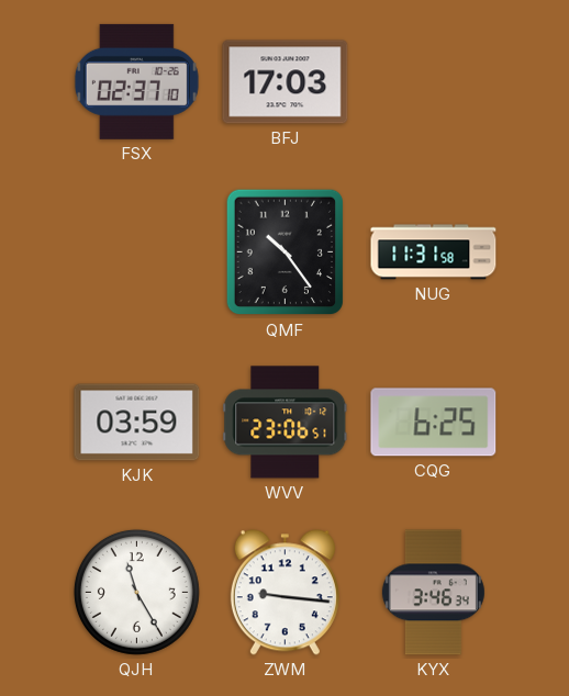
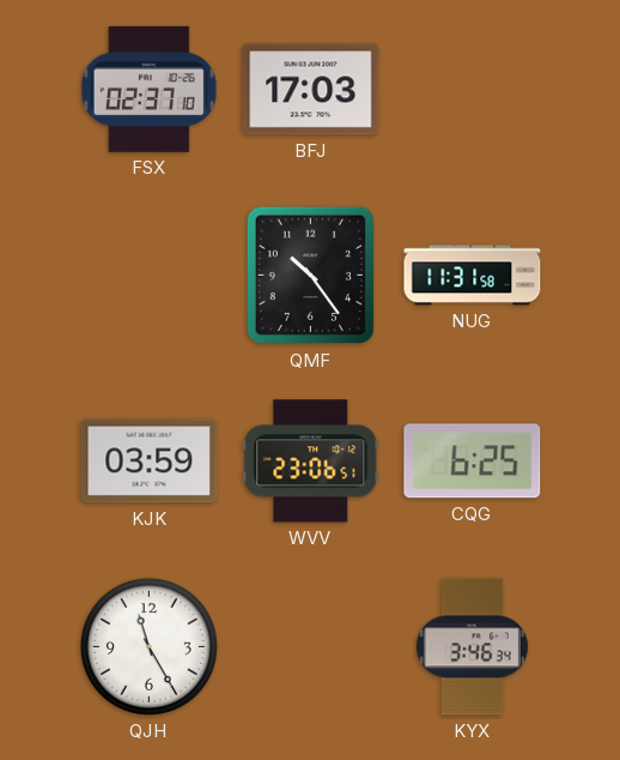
ZWM: 9:16 -> none
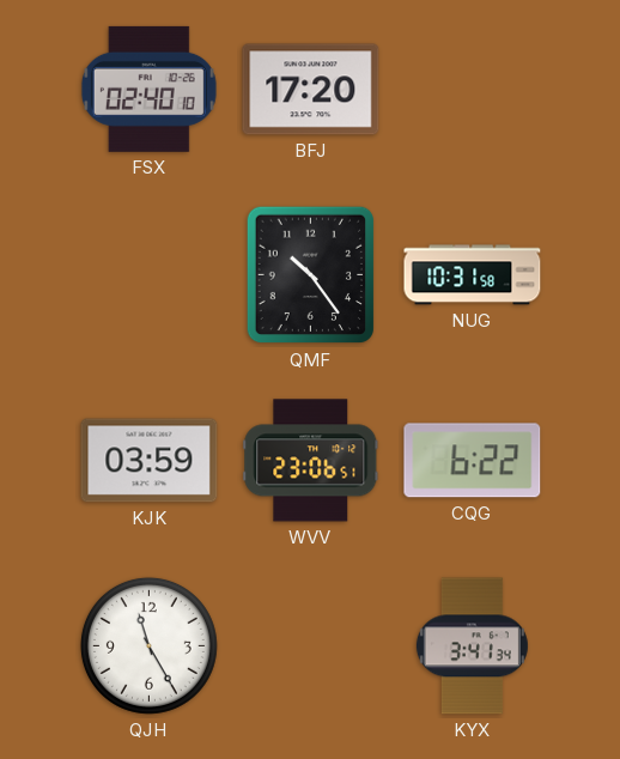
FSX: 02:37 -> 02:40
BFJ: 17:03 -> 17:20
NUG: 11:31 -> 10:31
CQG: 6:25 -> 6:22
KYX: 3:46 -> 3:41
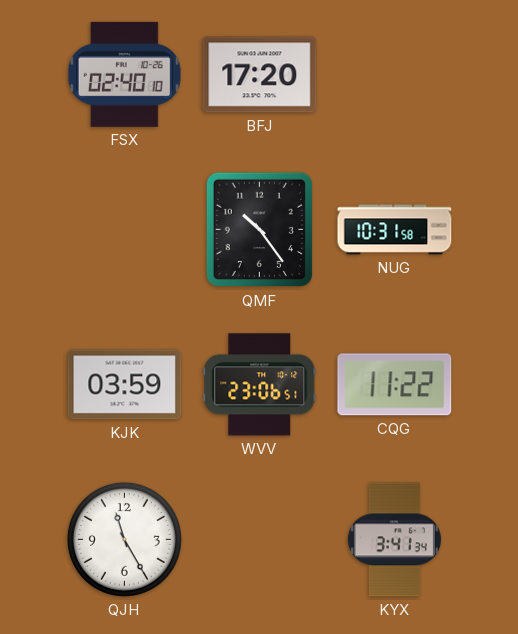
CQG: 6:22 -> 11:22
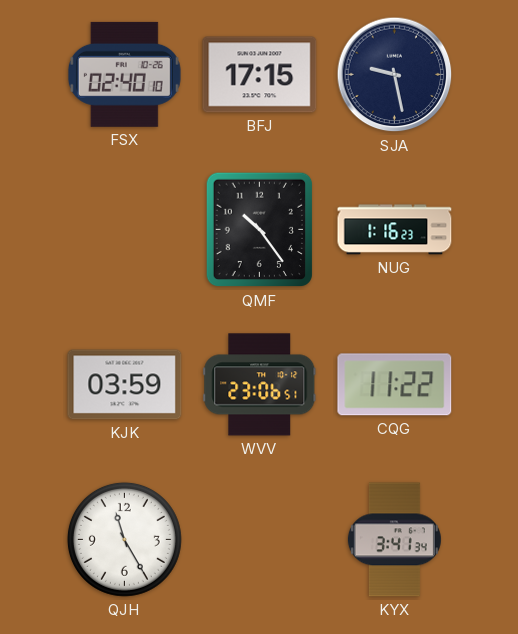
BFJ: 17:20 -> 17:15
SJA: none -> 9:28
NUG: 10:31 -> 1:16
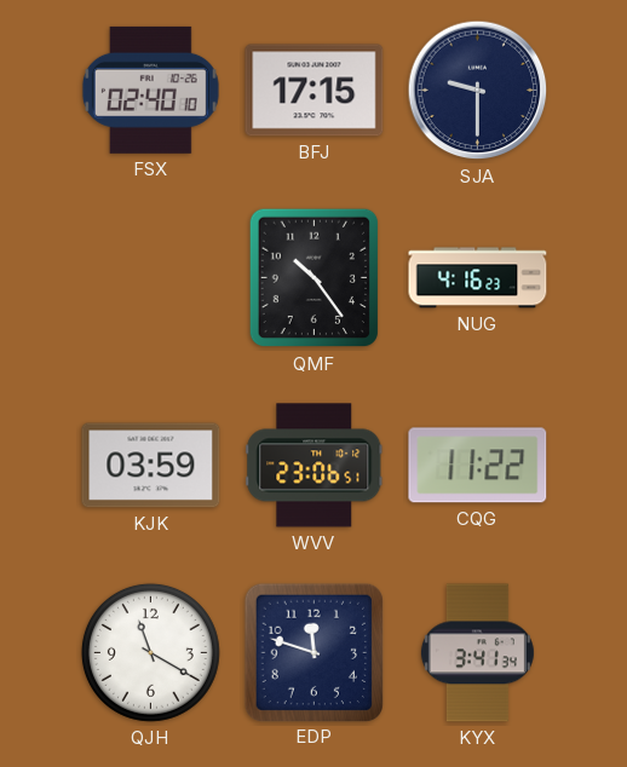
SJA: 9:28 -> 9:30
NUG: 1:16 -> 4:16
QJH: 11:25 -> 11:20
EDP: none -> 11:48
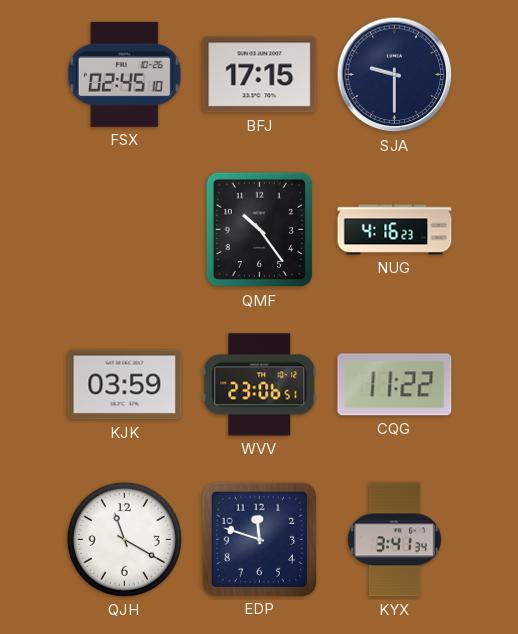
FSX: 02:40 -> 02:45
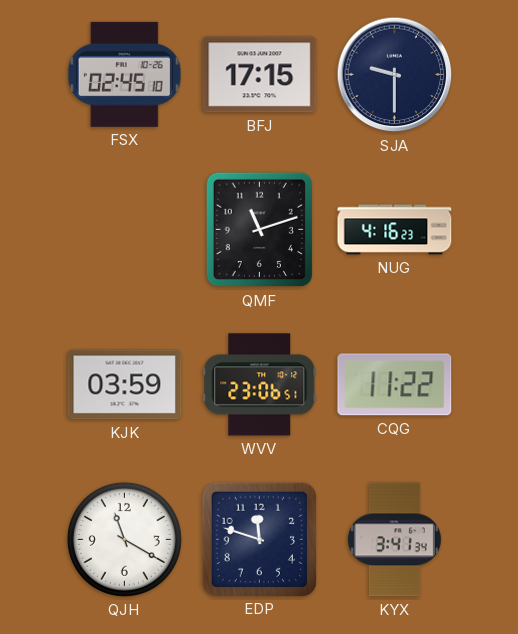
QMF: 10:24 -> 11:12
